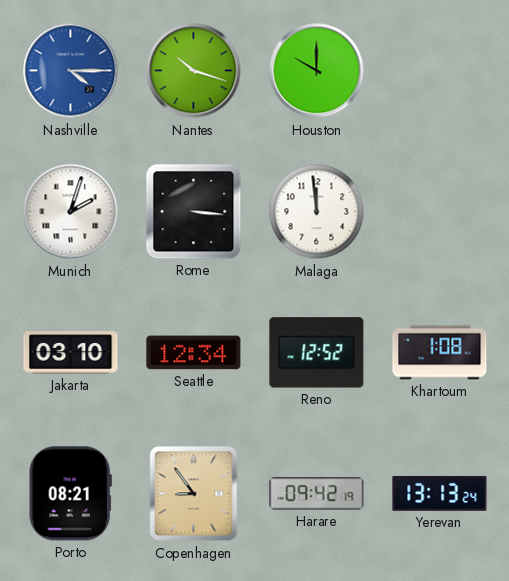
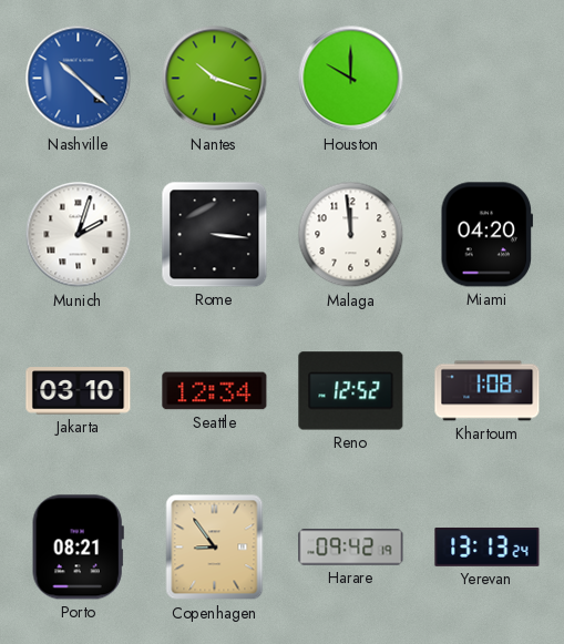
Nashville: 4:15 -> 10:22
Miami: none -> 04:20
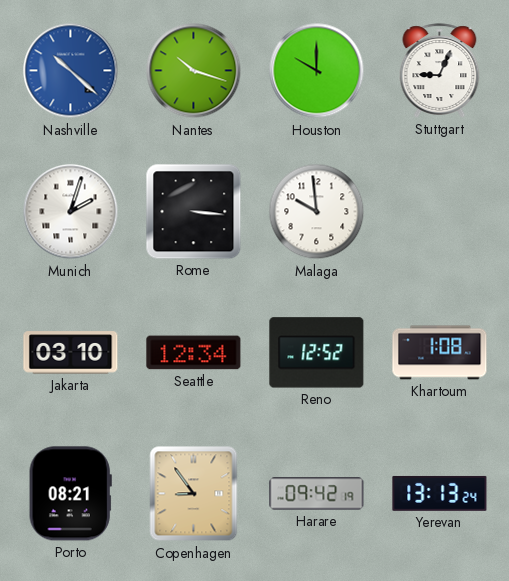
Stuttgart: none -> 9:04
Malaga: 11:59 -> 9:59
Miami: 04:20 -> none
